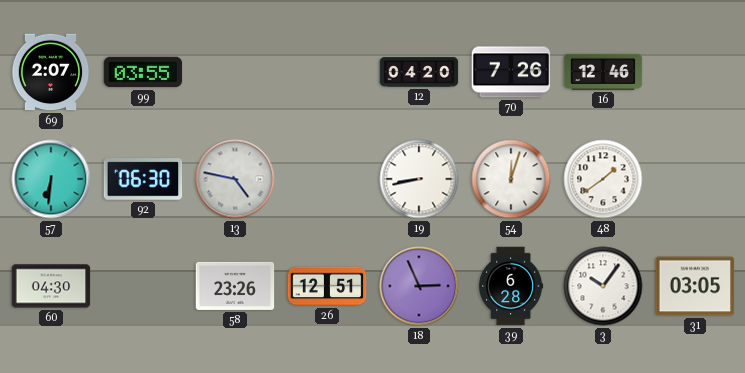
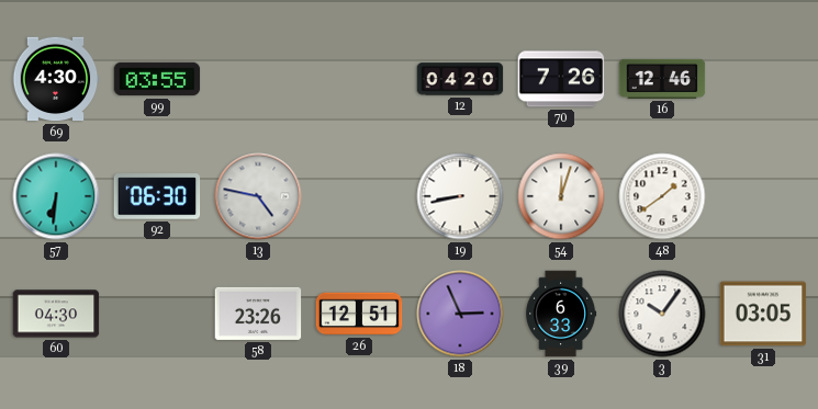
69: 2:07 -> 4:30
39: 6:28 -> 6:33
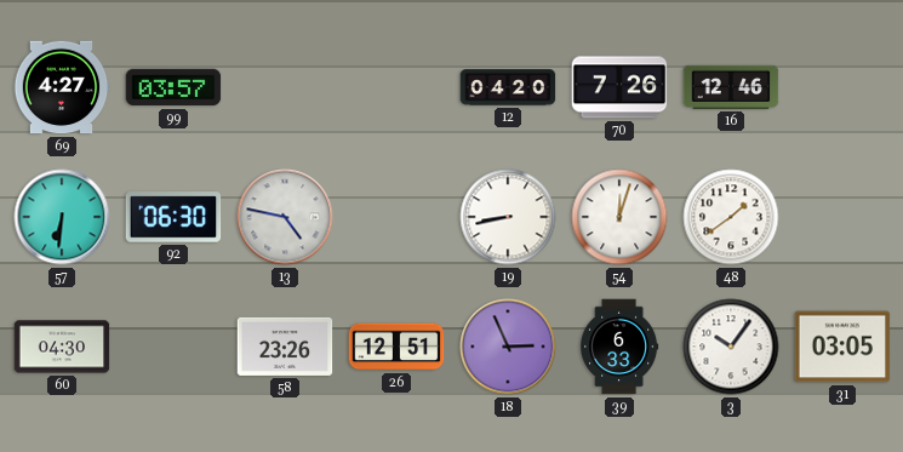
69: 4:30 -> 4:27
99: 03:55 -> 03:57
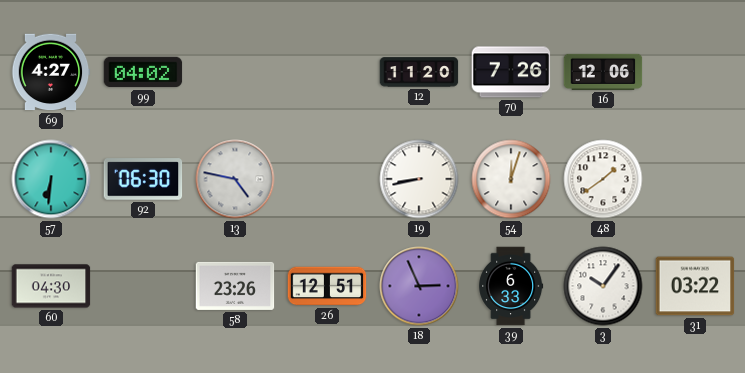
99: 03:57 -> 04:02
12: 04:20 -> 11:20
16: 12:46 -> 12:06
31: 03:05 -> 03:22
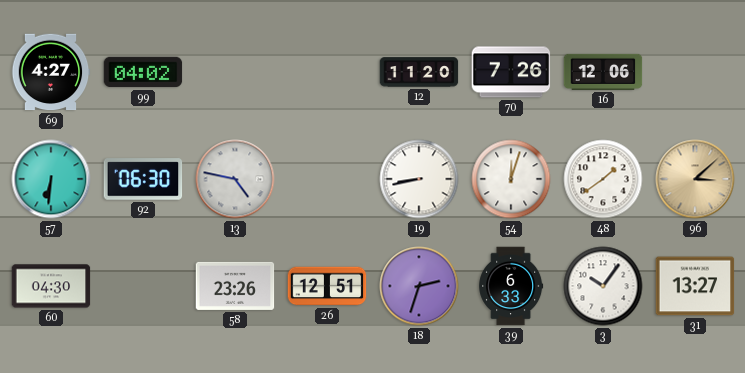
96: none -> 3:08
18: 2:56 -> 2:33
31: 03:22 -> 13:27
